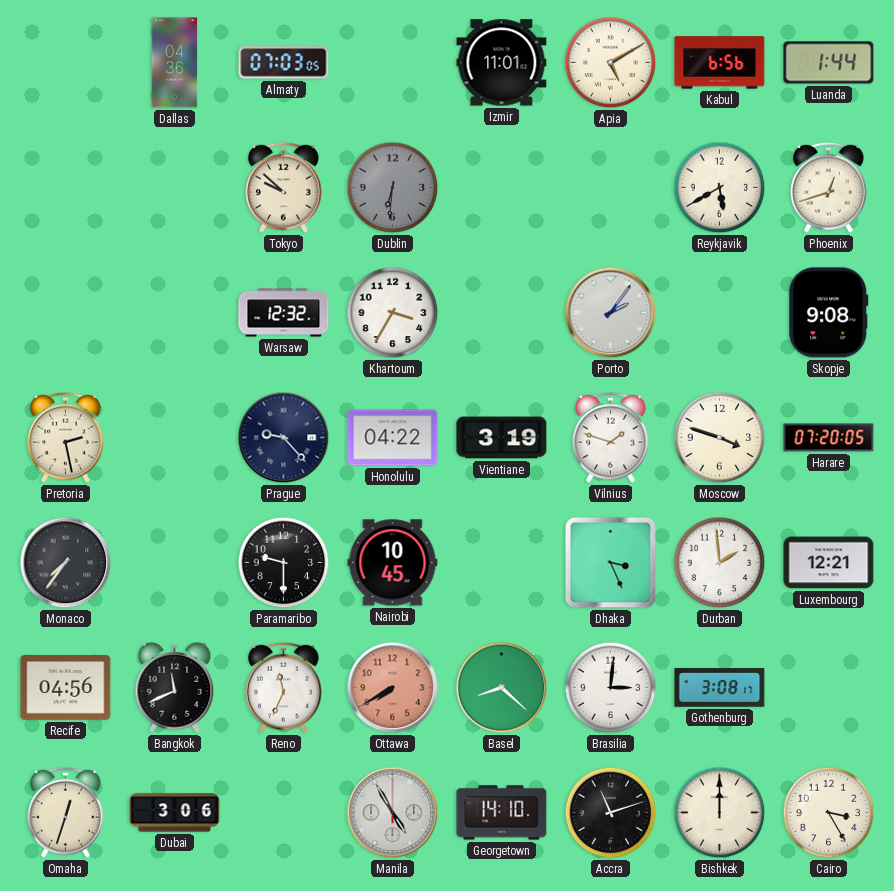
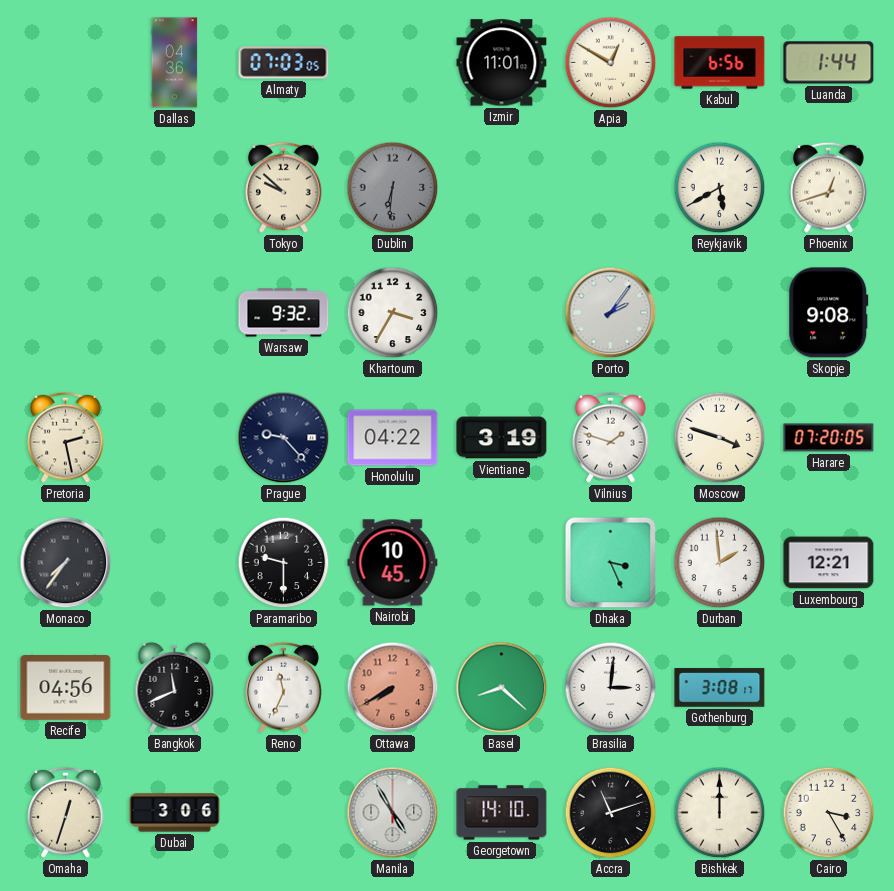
Apia: 5:10 -> 12:50
Warsaw: 12:32 -> 9:32
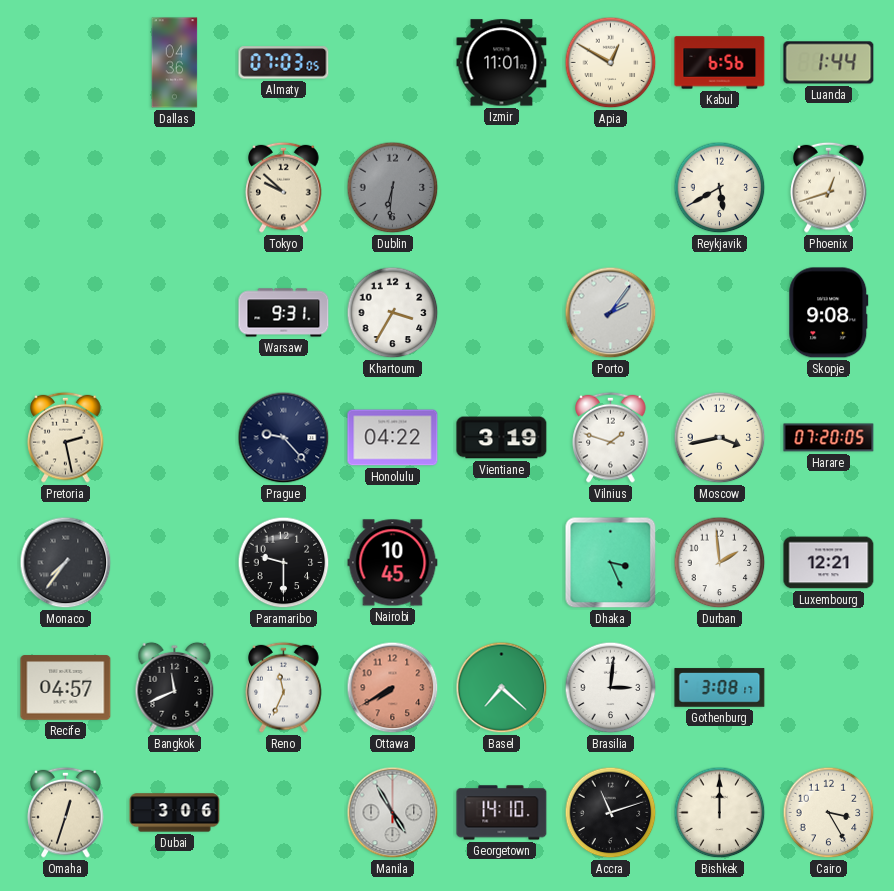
Warsaw: 9:32 -> 9:31
Moscow: 3:48 -> 3:43
Recife: 04:56 -> 04:57
Basel: 8:22 -> 7:22
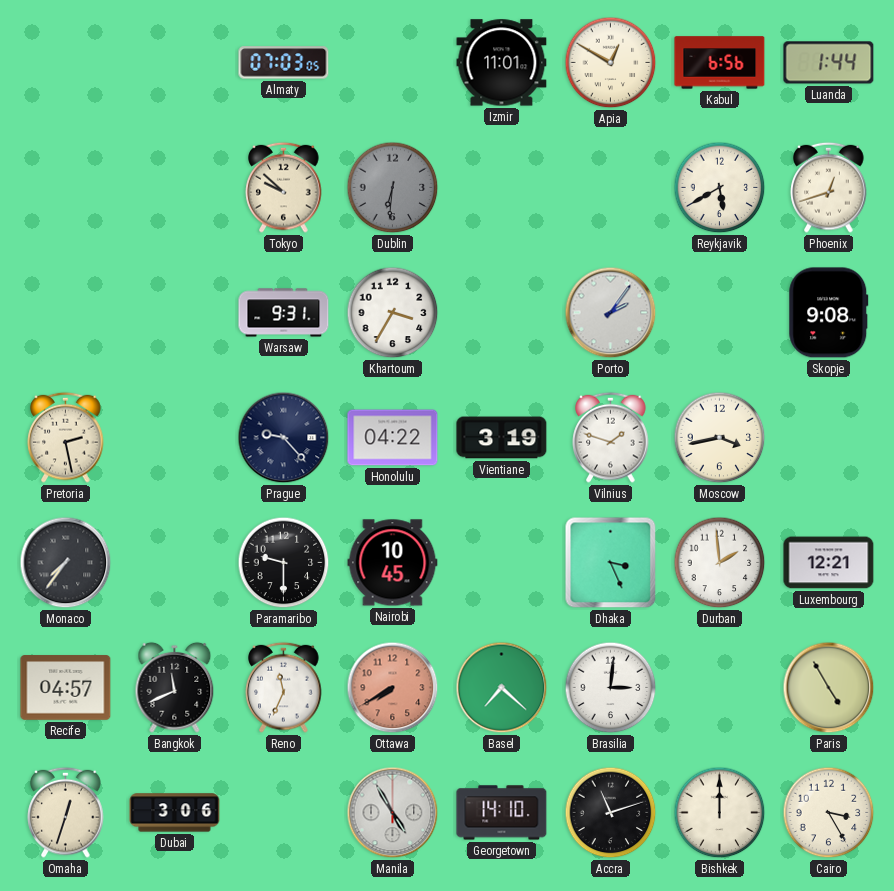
Dallas: 04:36 -> none
Harare: 07:20 -> none
Gothenburg: 3:08 -> none
Paris: none -> 4:55
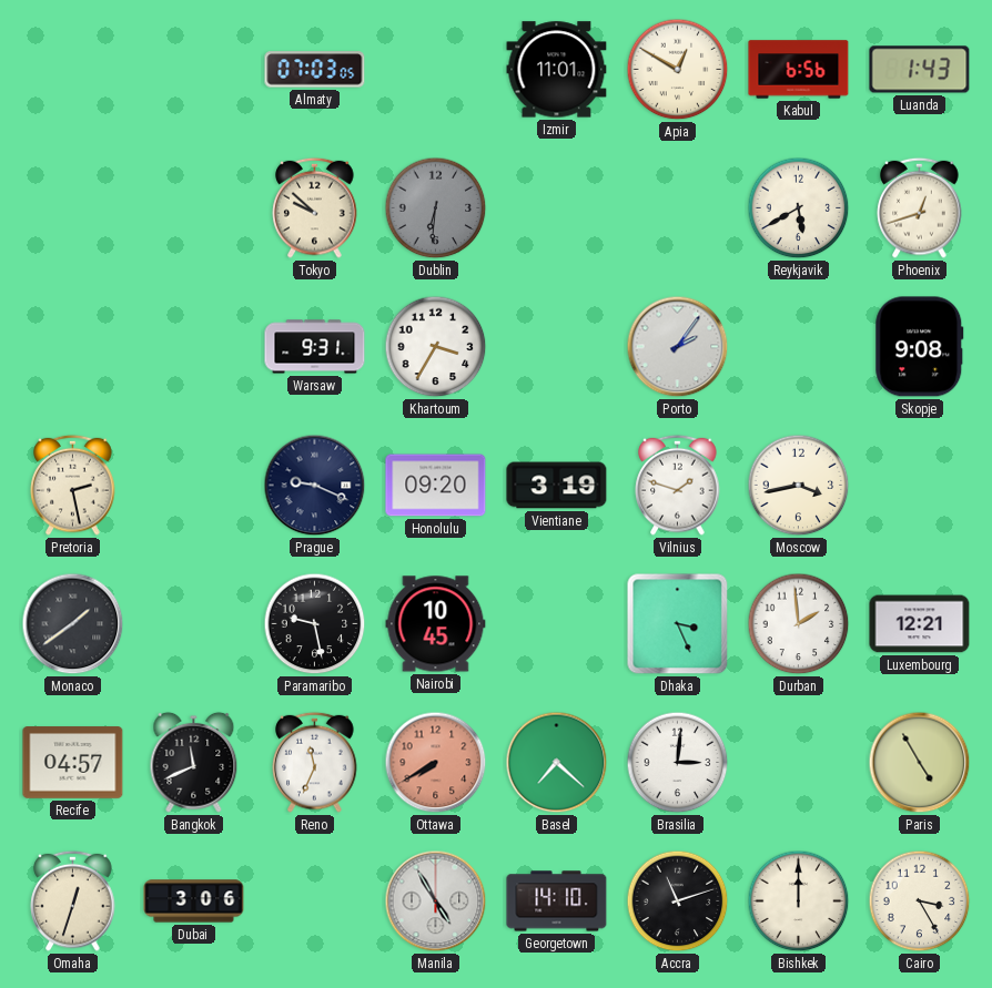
Luanda: 1:44 -> 1:43
Prague: 9:23 -> 9:19
Honolulu: 04:22 -> 09:20
Monaco: 7:36 -> 1:39
Paramaribo: 9:30 -> 9:28
